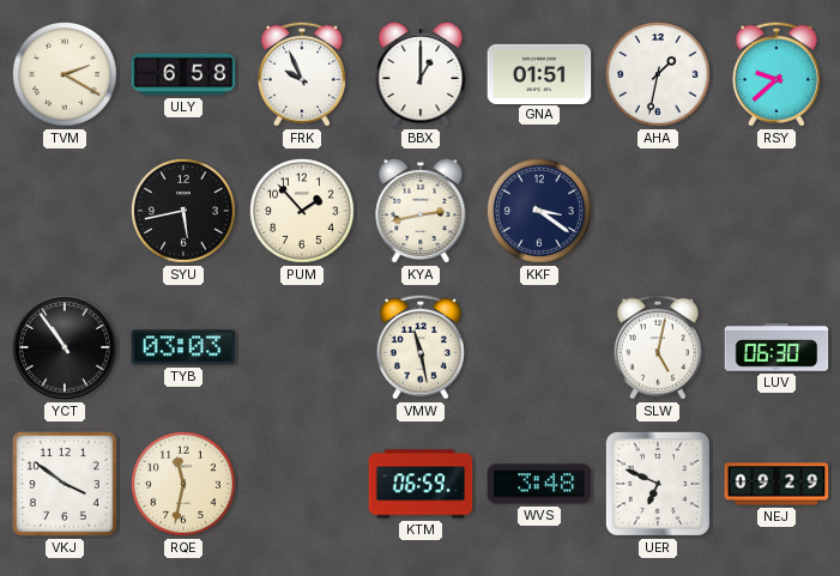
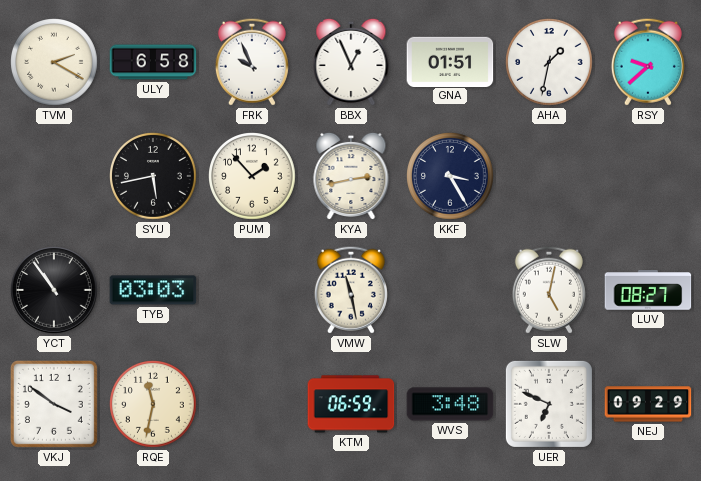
BBX: 1:00 -> 12:56
KKF: 3:21 -> 3:25
LUV: 06:30 -> 08:27
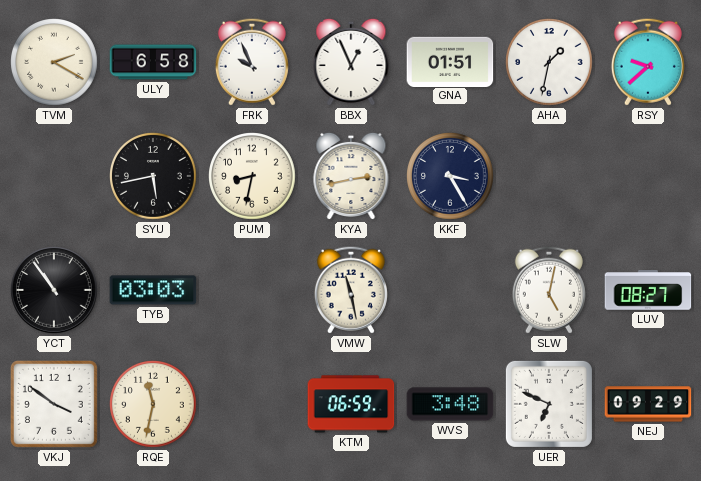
PUM: 1:53 -> 8:32
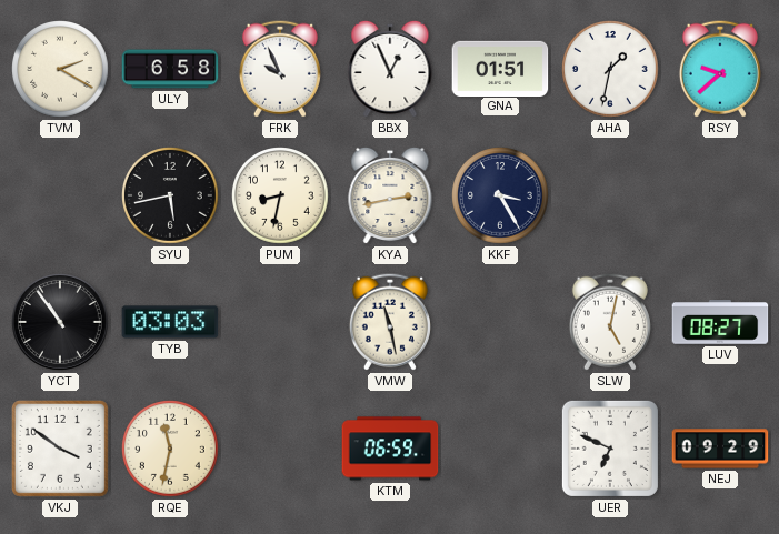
WVS: 3:48 -> none
